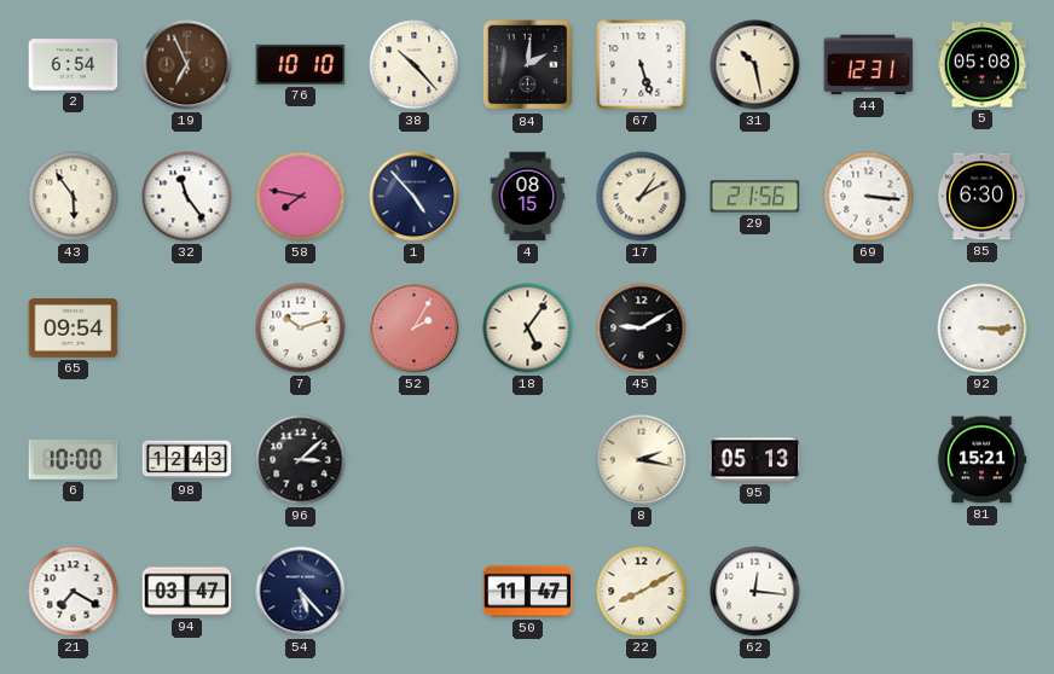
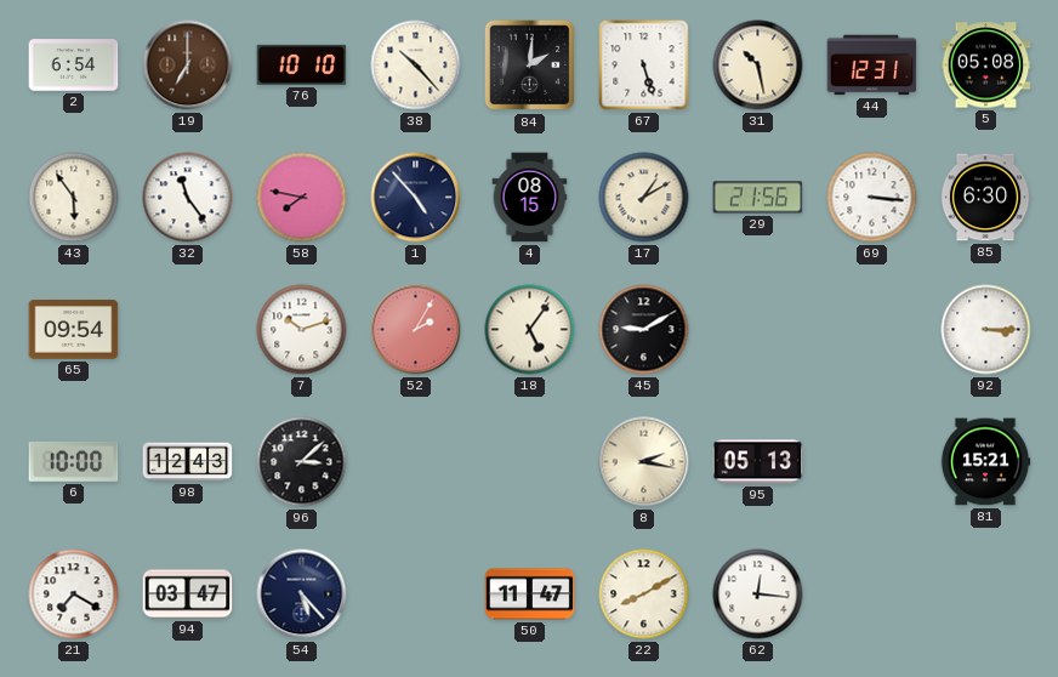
19: 6:56 -> 7:00
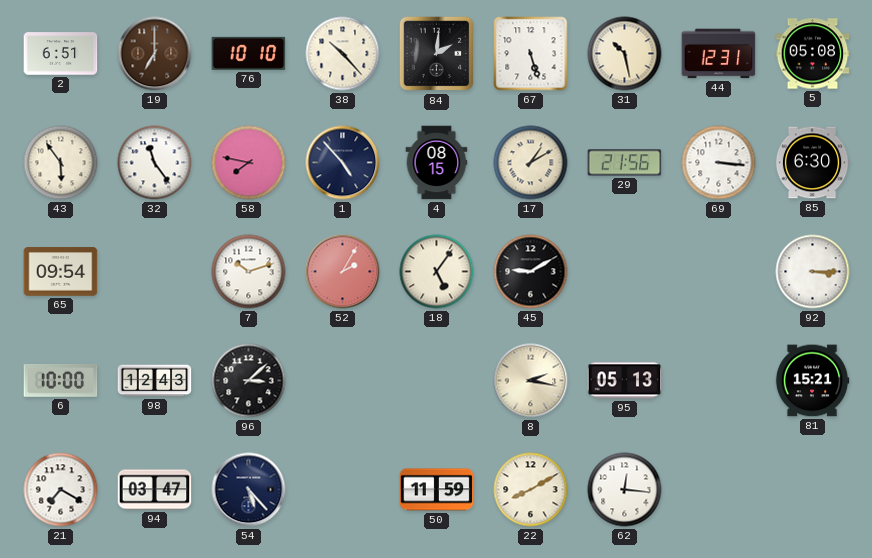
2: 6:54 -> 6:51
50: 11:47 -> 11:59
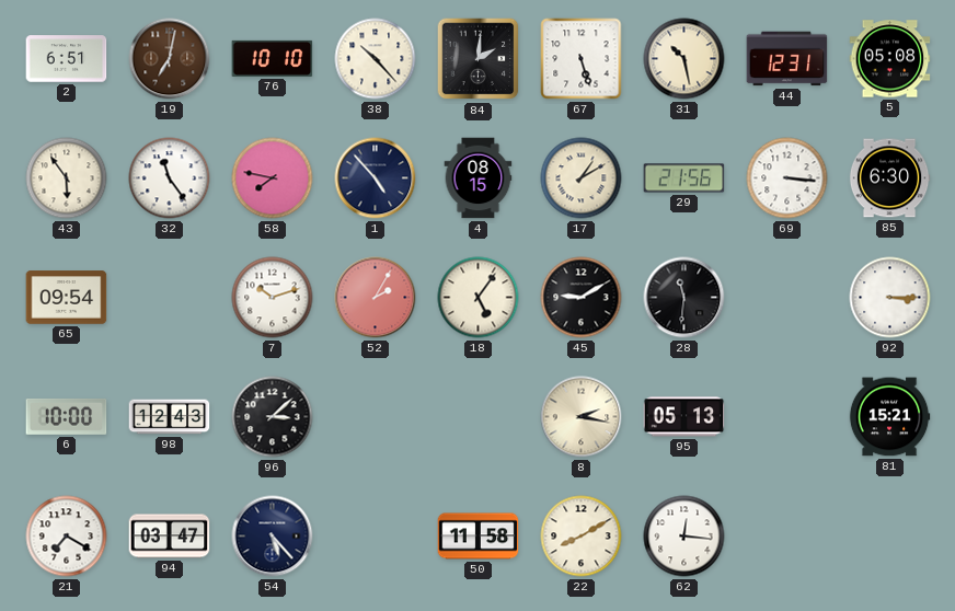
19: 7:00 -> 7:02
28: none -> 11:31
50: 11:59 -> 11:58
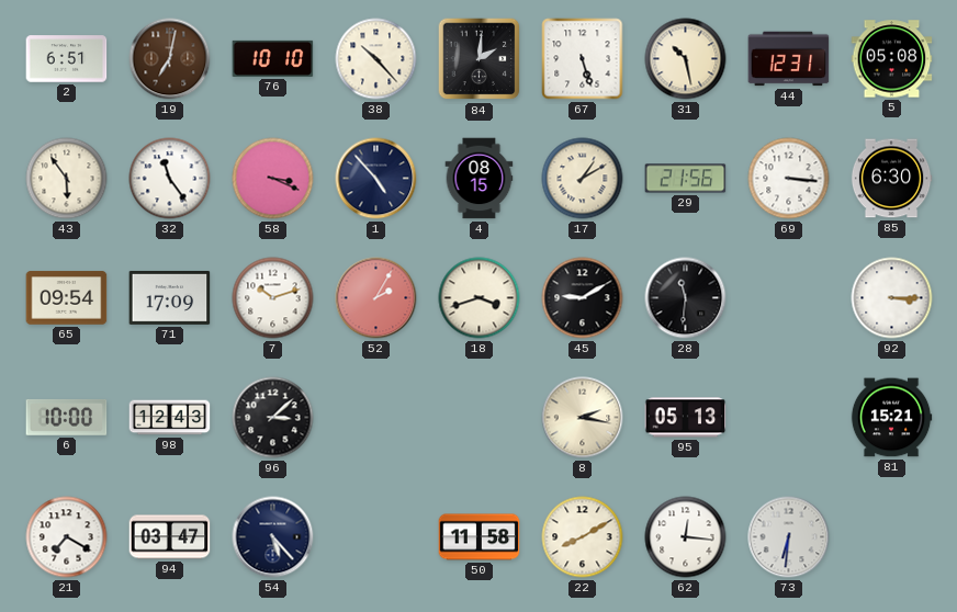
58: 7:47 -> 3:19
71: none -> 17:09
18: 5:06 -> 3:42
73: none -> 6:31
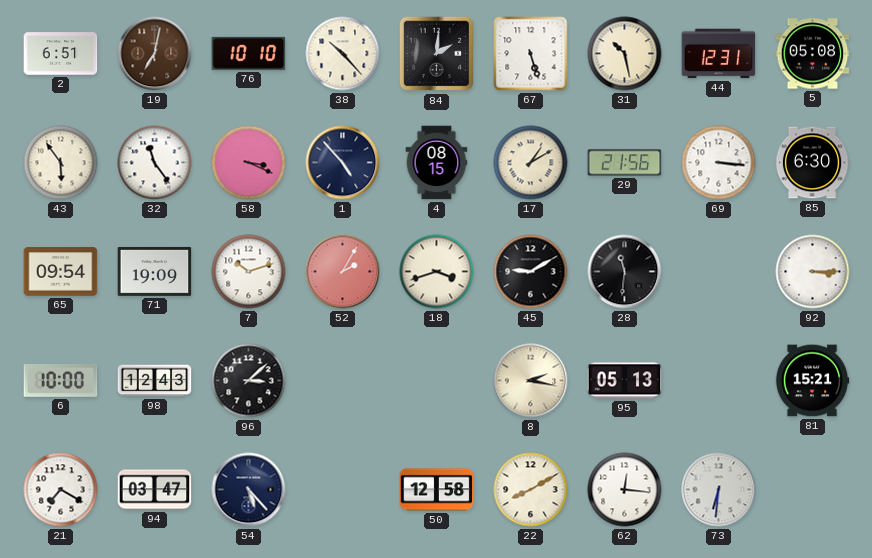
71: 17:09 -> 19:09
50: 11:58 -> 12:58
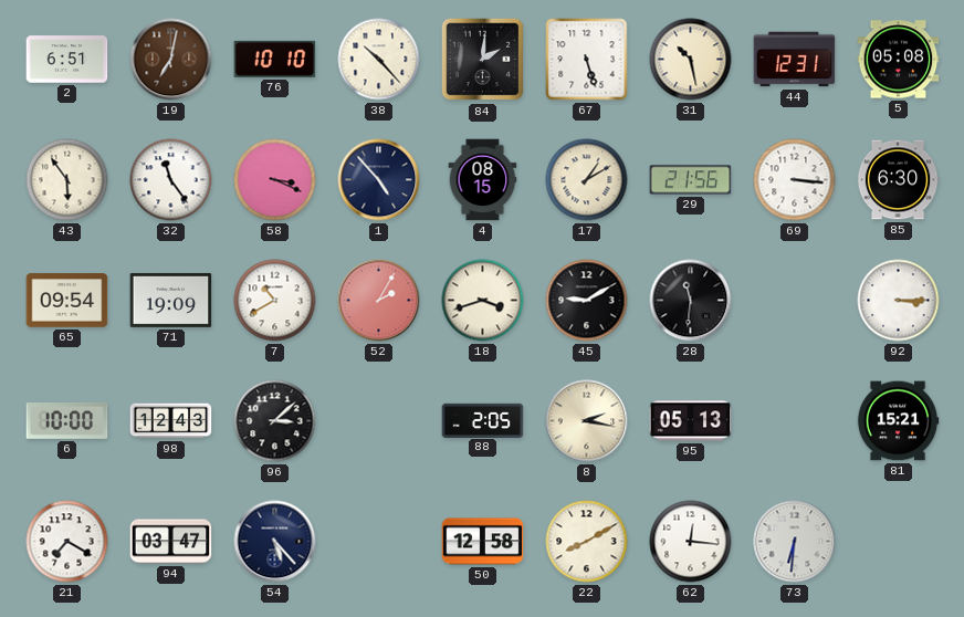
7: 10:12 -> 10:40
88: none -> 2:05
